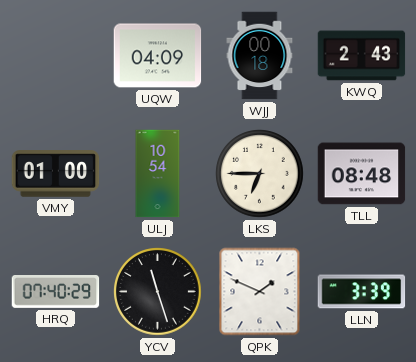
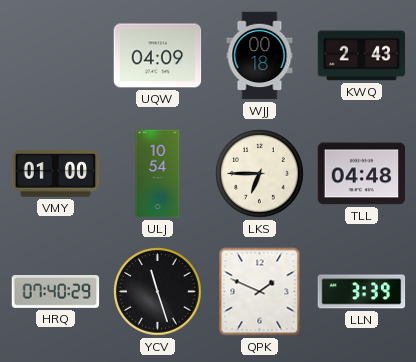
TLL: 08:48 -> 04:48
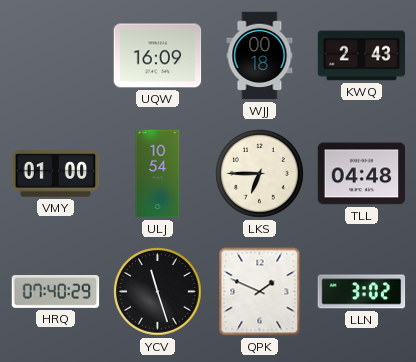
UQW: 04:09 -> 16:09
LLN: 3:39 -> 3:02
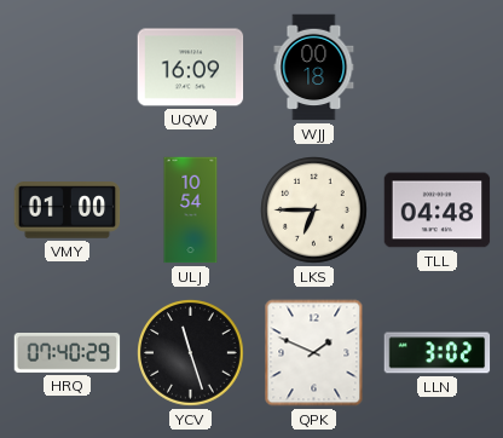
KWQ: 2:43 -> none
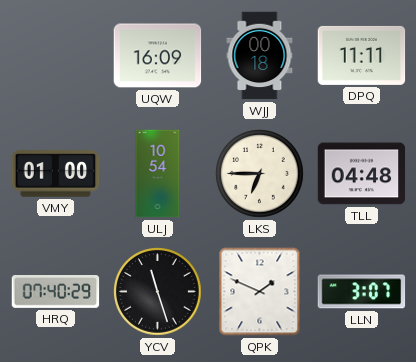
DPQ: none -> 11:11
LLN: 3:02 -> 3:07
